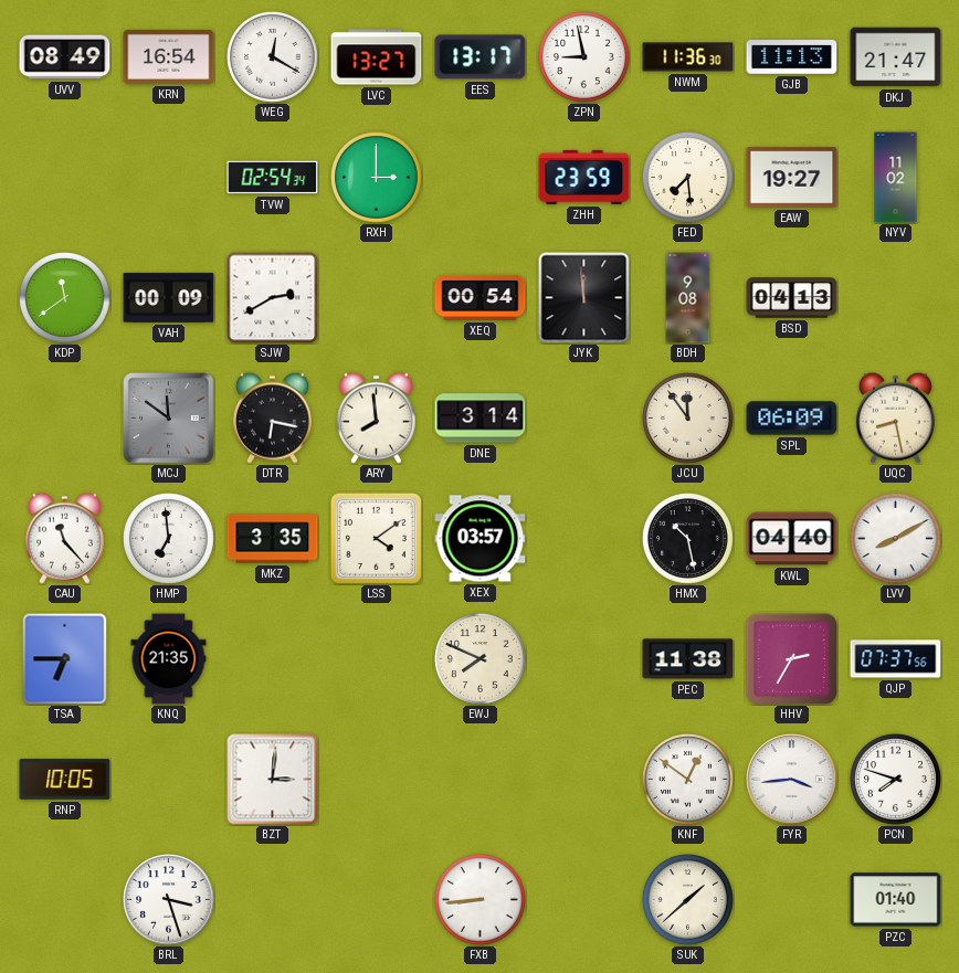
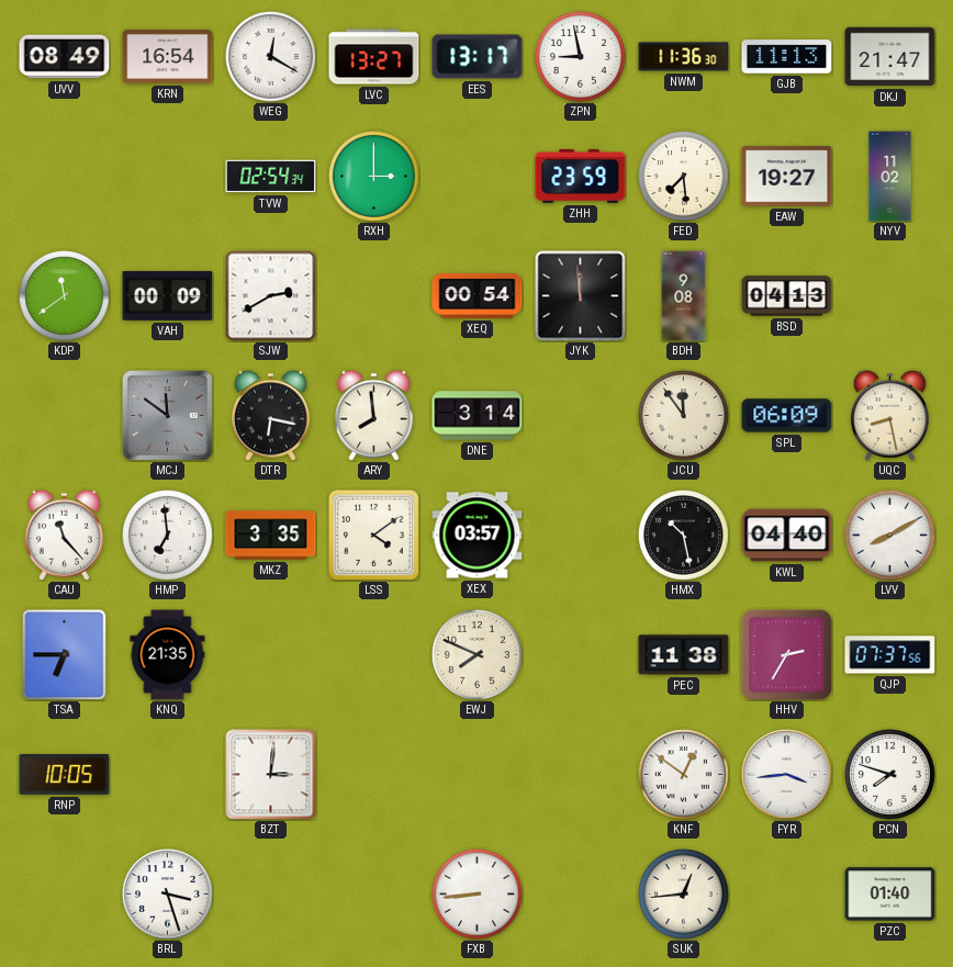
SUK: 1:38 -> 12:44
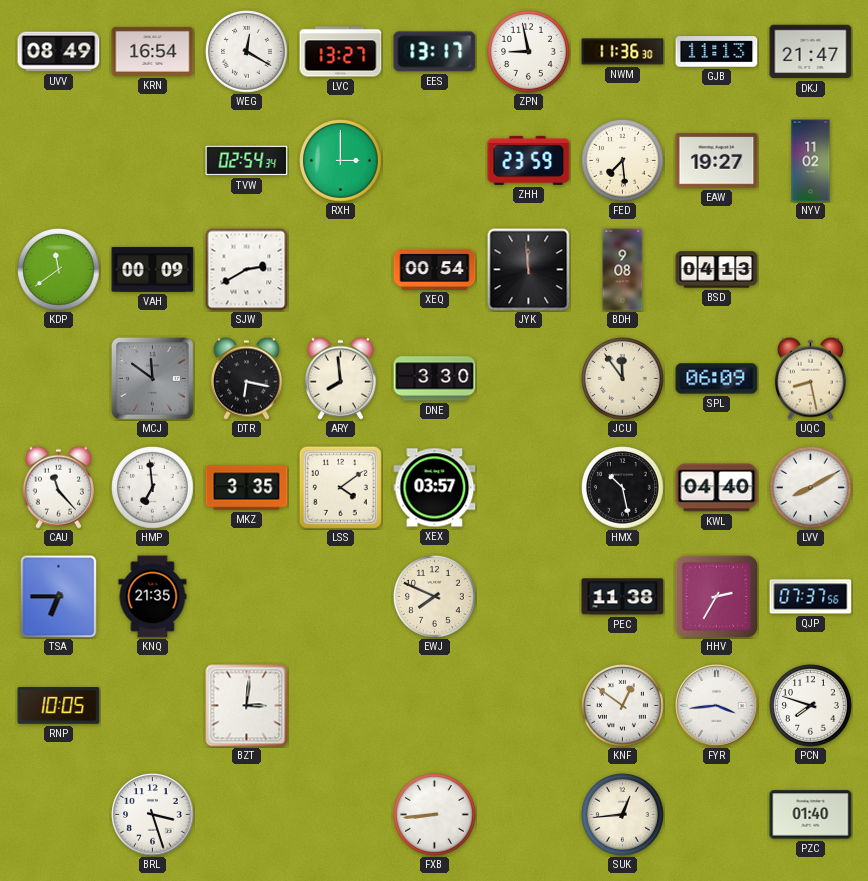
DNE: 3:14 -> 3:30
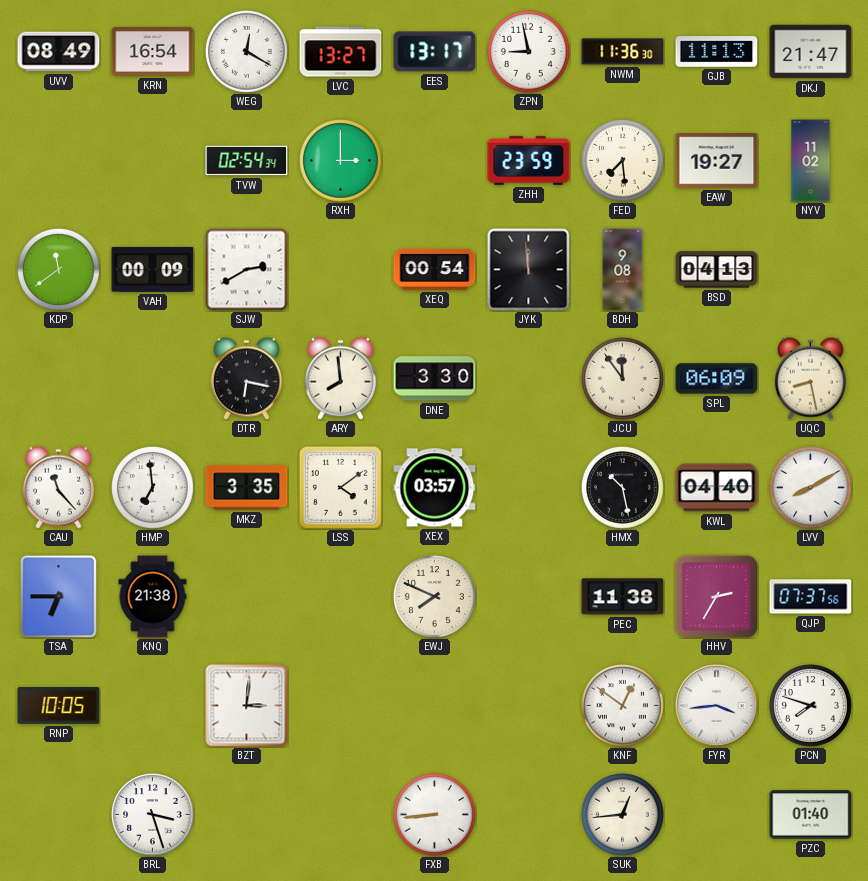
MCJ: 11:51 -> none
KNQ: 21:35 -> 21:38
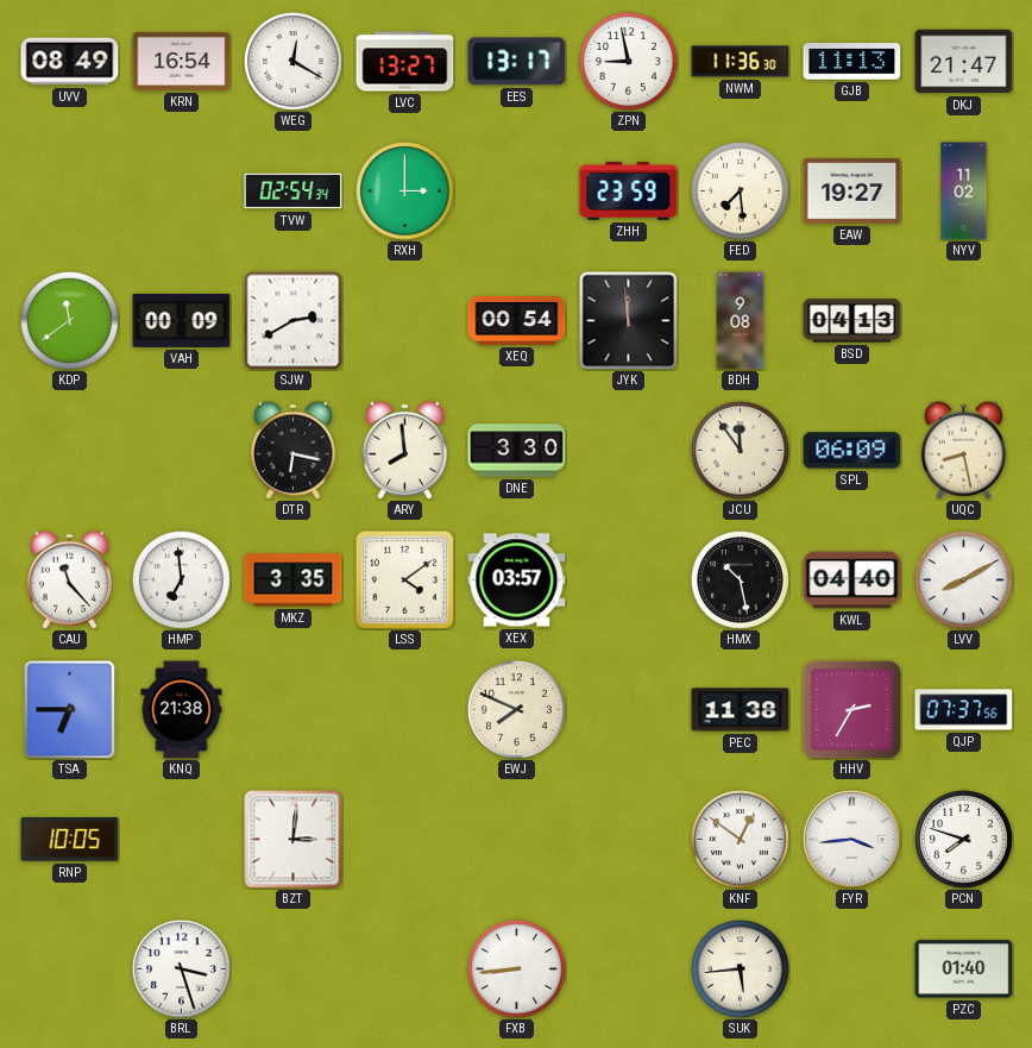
SUK: 12:44 -> 5:44
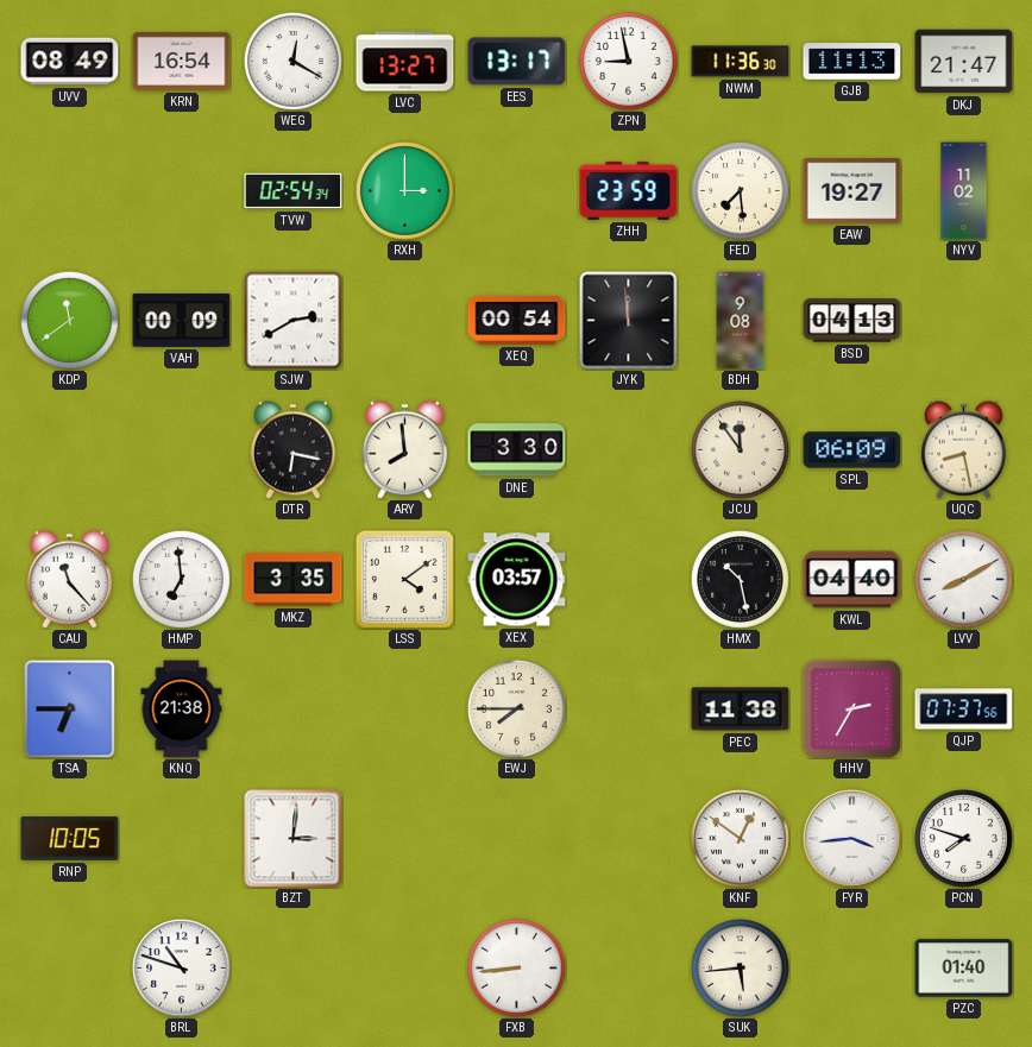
EWJ: 7:49 -> 7:45
BRL: 3:27 -> 10:48
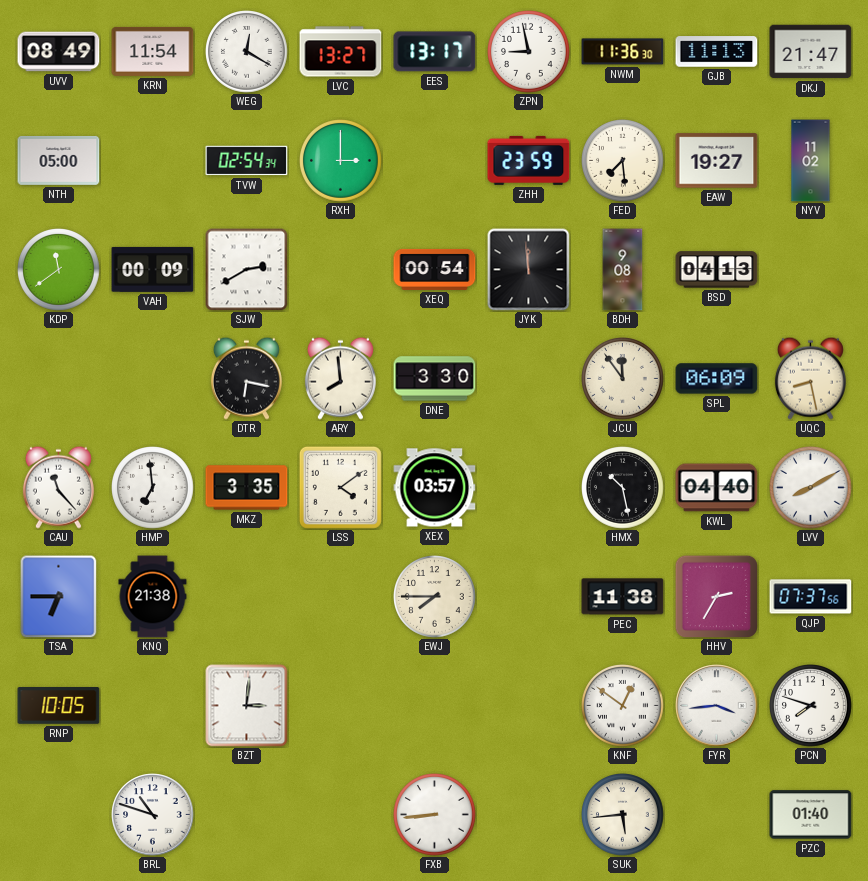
KRN: 16:54 -> 11:54
NTH: none -> 05:00
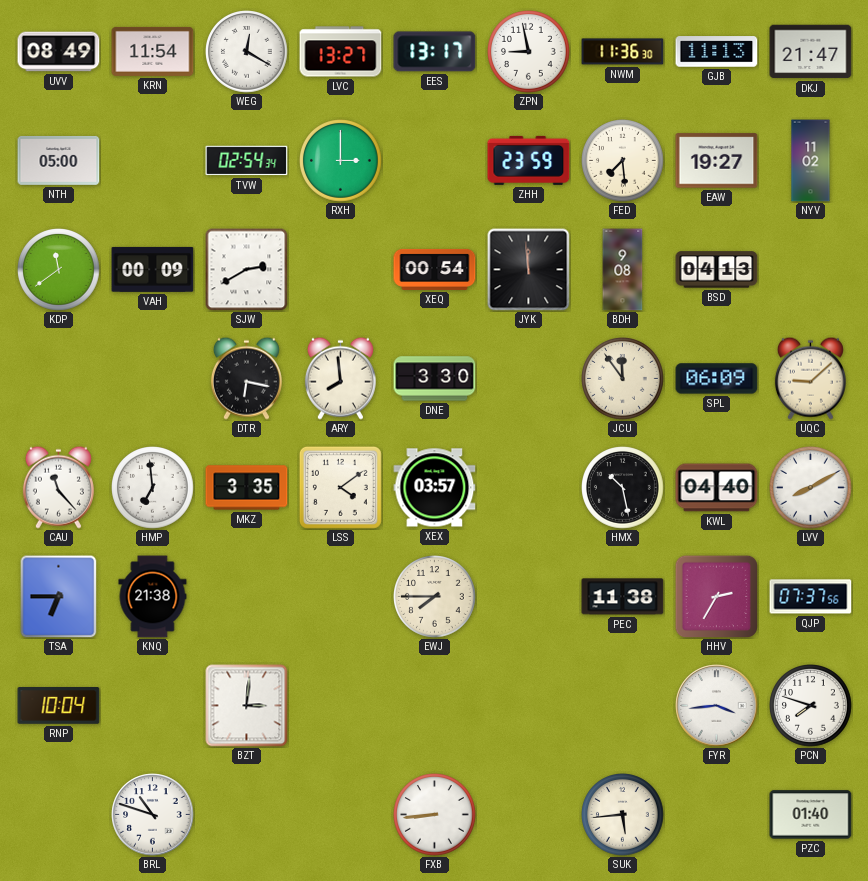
UQC: 8:28 -> 9:08
RNP: 10:05 -> 10:04
KNF: 12:51 -> none
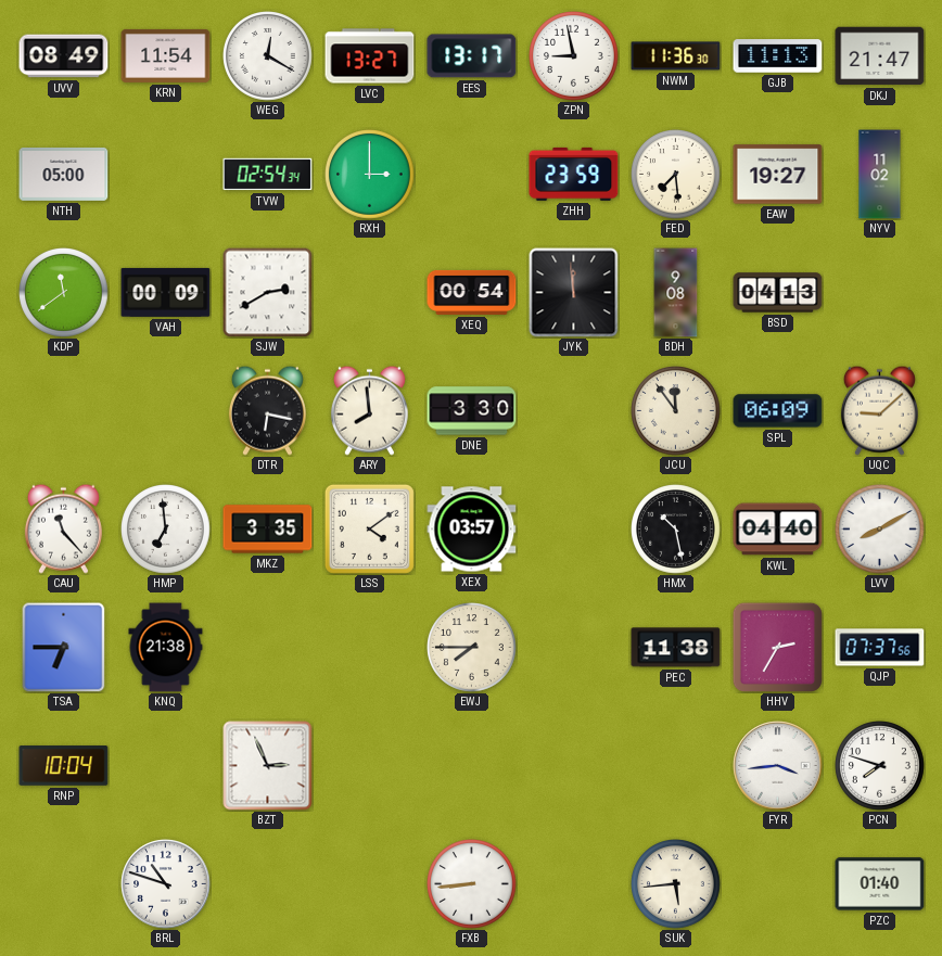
BZT: 3:01 -> 2:56
